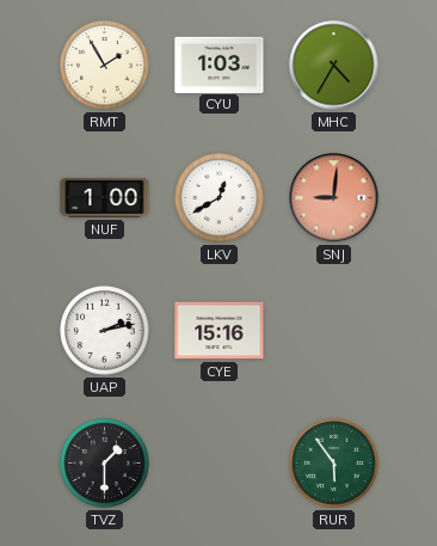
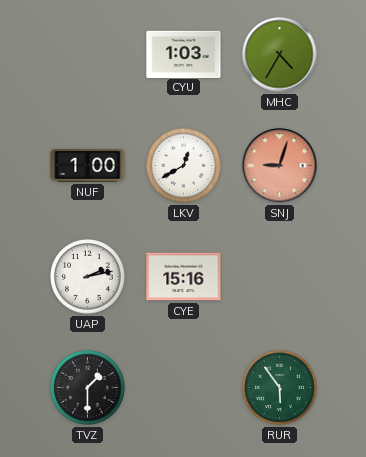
RMT: 1:55 -> none
SNJ: 9:01 -> 9:03
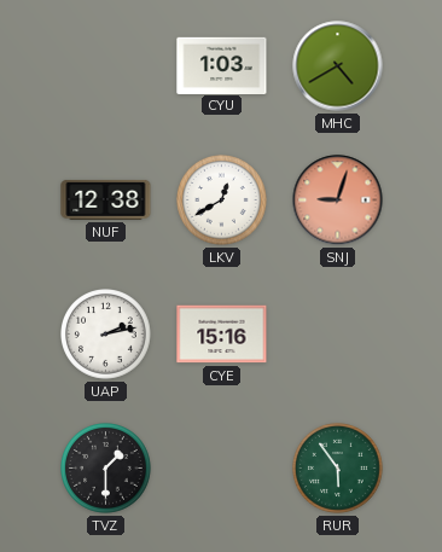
MHC: 4:35 -> 4:40
NUF: 1:00 -> 12:38
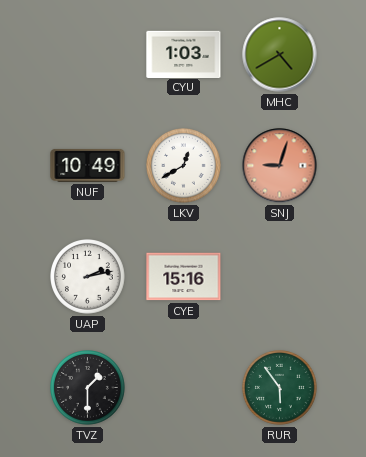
NUF: 12:38 -> 10:49
